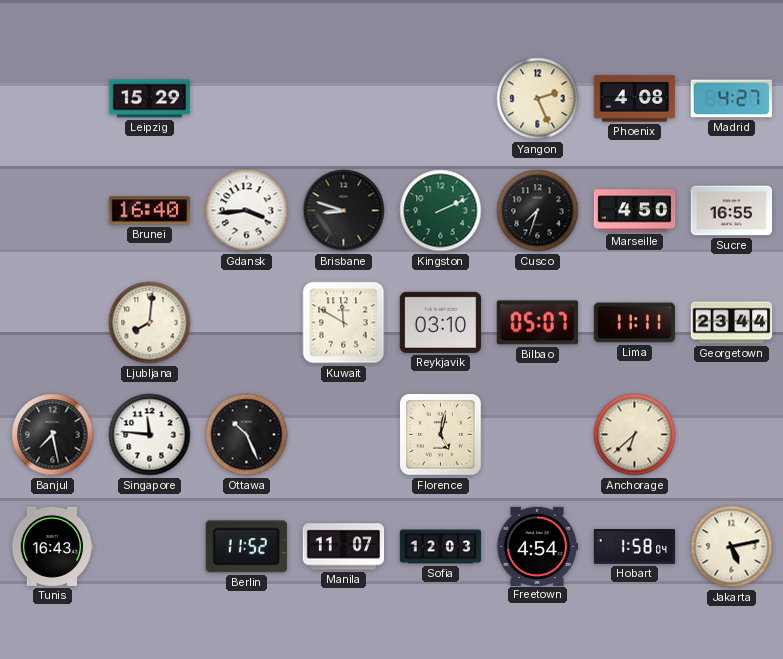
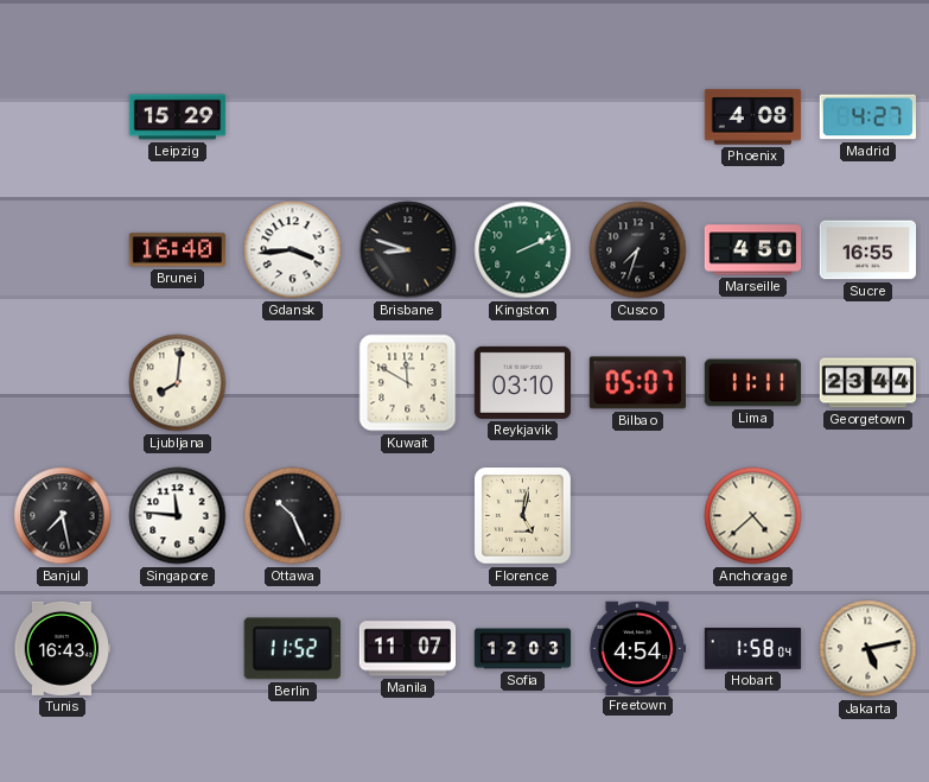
Yangon: 2:26 -> none
Anchorage: 6:38 -> 4:38
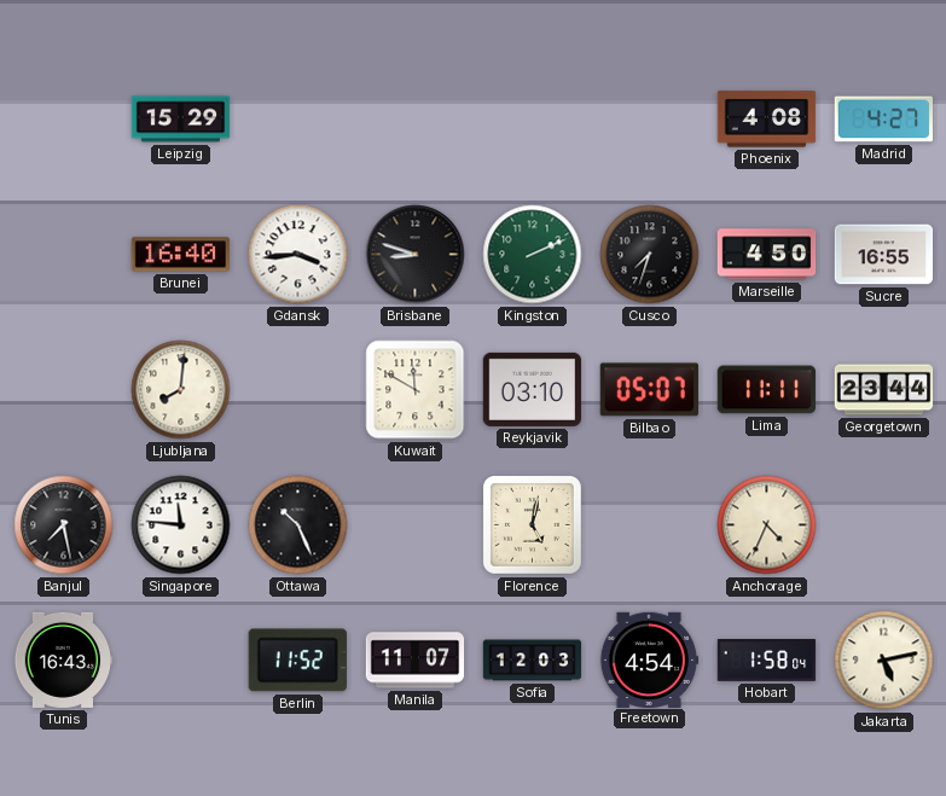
Anchorage: 4:38 -> 4:34
